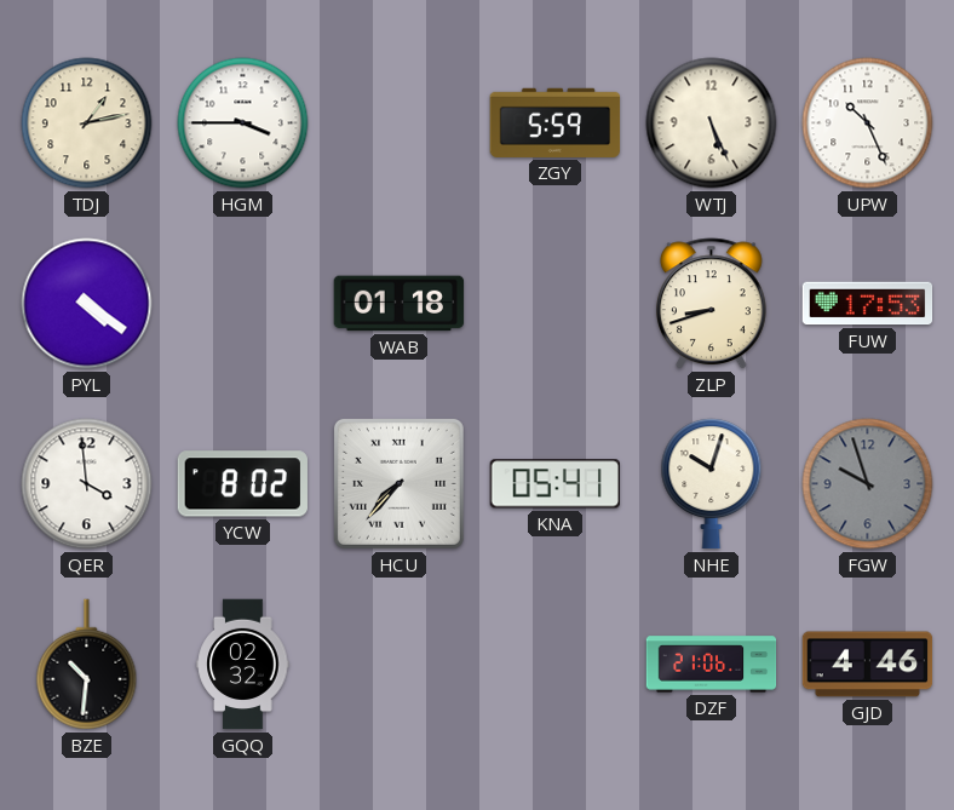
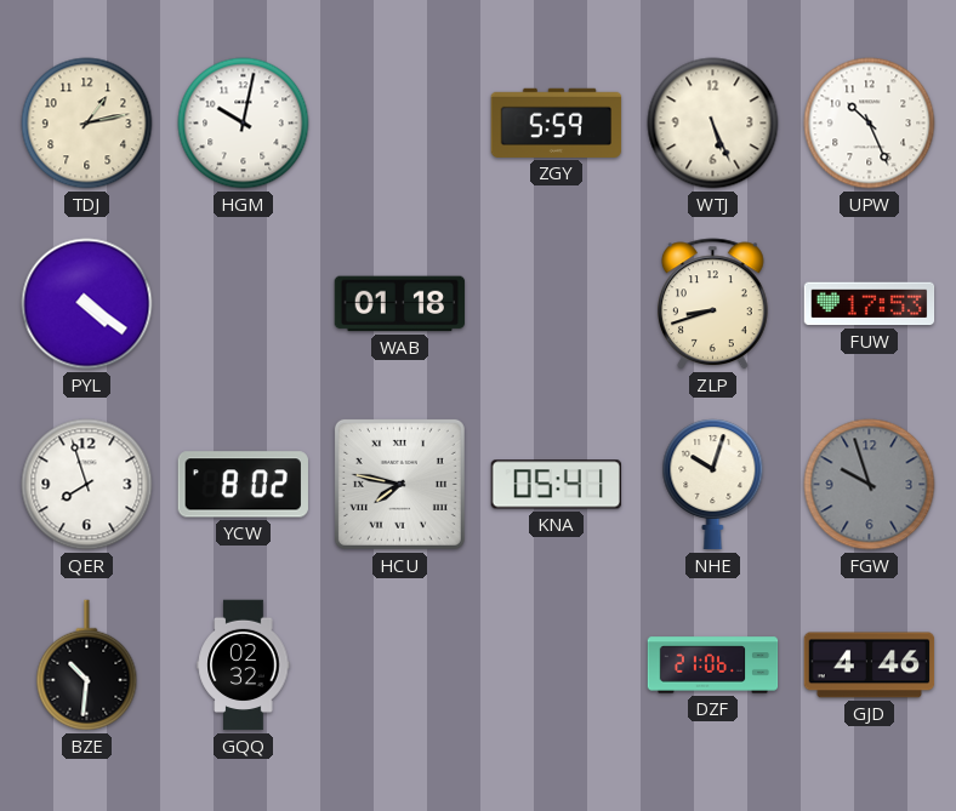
HGM: 3:45 -> 10:02
QER: 3:59 -> 7:57
HCU: 7:37 -> 7:47
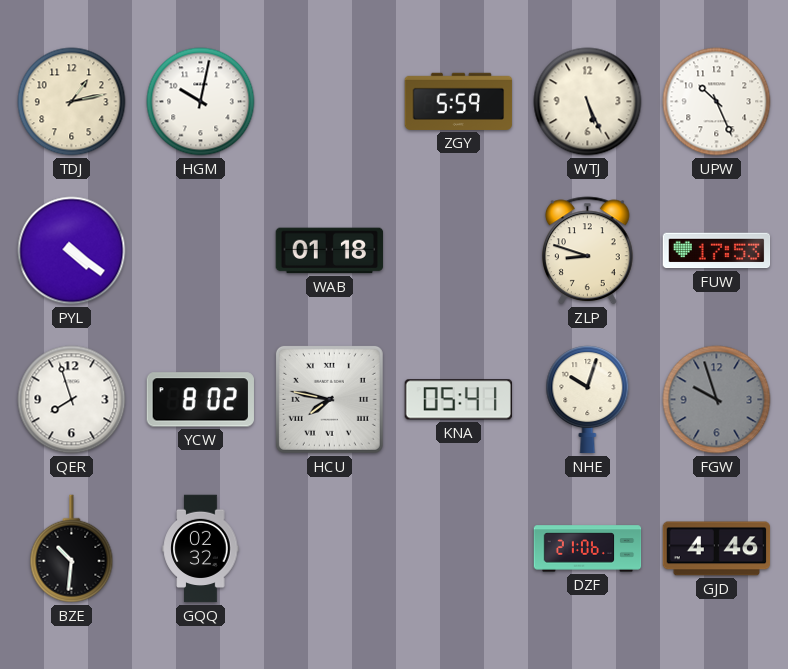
ZLP: 8:42 -> 8:48
